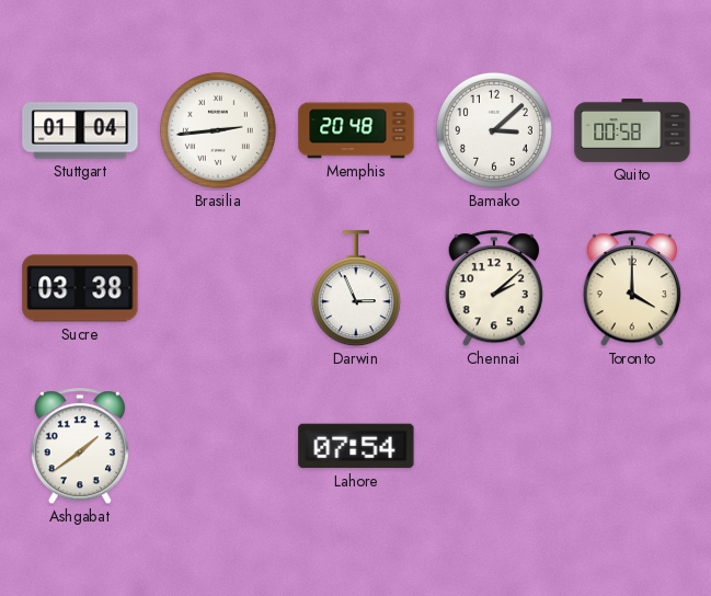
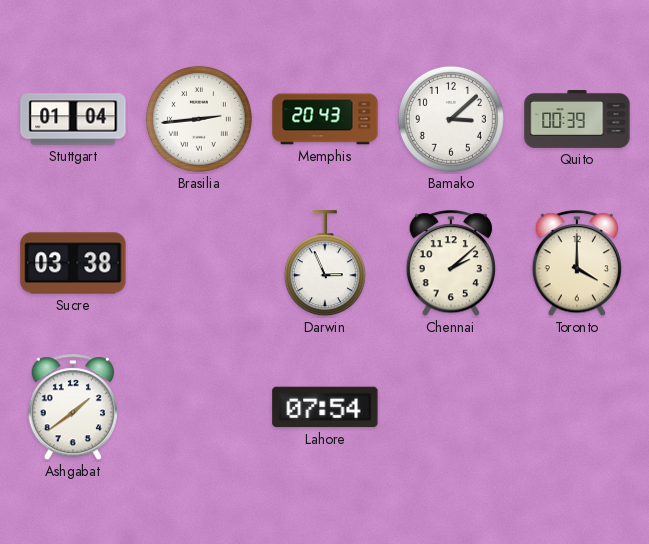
Memphis: 20:48 -> 20:43
Quito: 00:58 -> 00:39
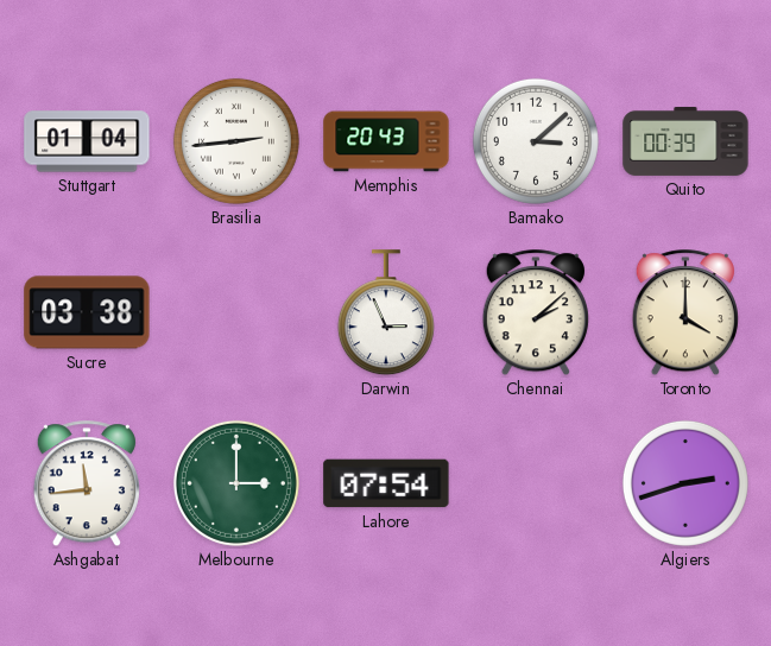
Ashgabat: 1:39 -> 11:44
Melbourne: none -> 3:00
Algiers: none -> 2:42
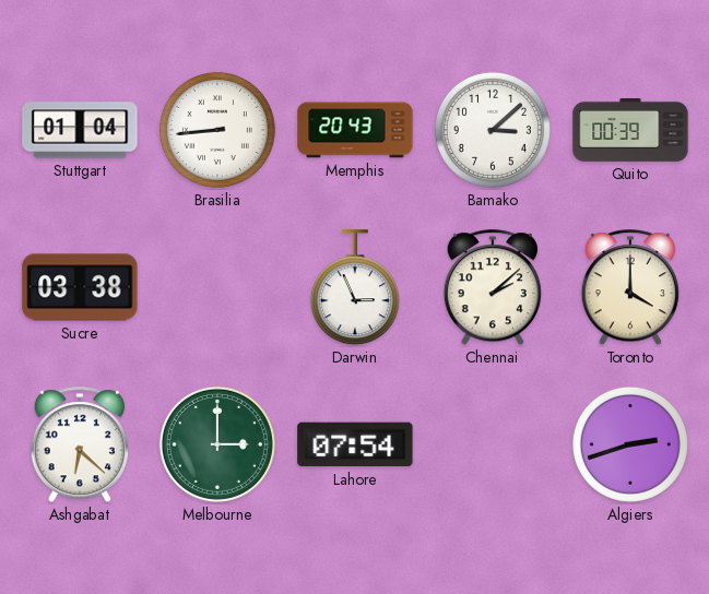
Brasilia: 2:44 -> 8:44
Ashgabat: 11:44 -> 6:22
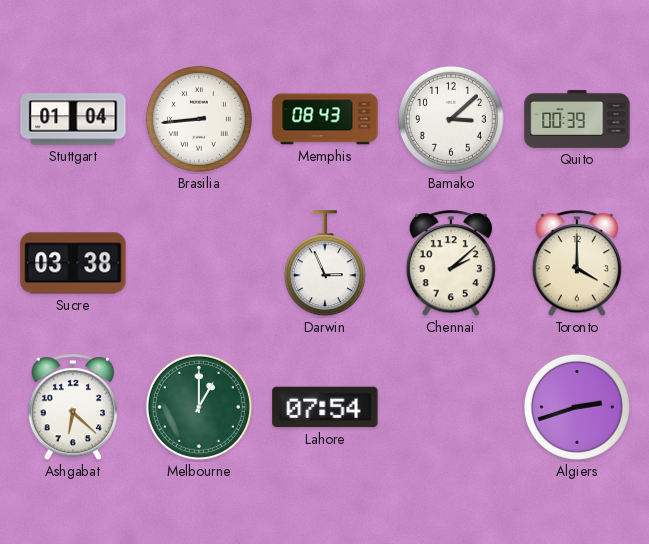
Memphis: 20:43 -> 08:43
Melbourne: 3:00 -> 1:00
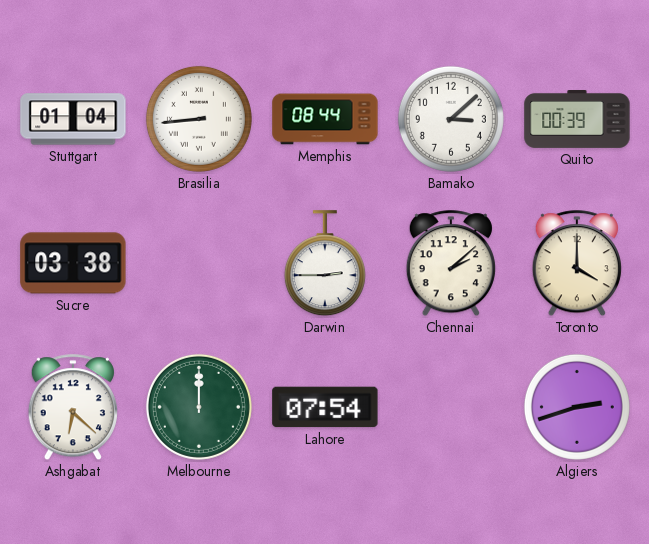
Memphis: 08:43 -> 08:44
Darwin: 2:56 -> 2:45
Melbourne: 1:00 -> 12:00
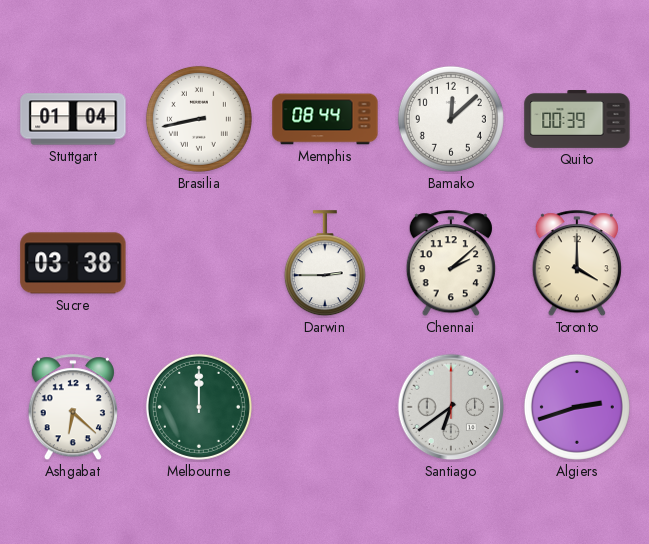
Brasilia: 8:44 -> 8:43
Bamako: 3:08 -> 12:08
Lahore: 07:54 -> none
Santiago: none -> 6:39
